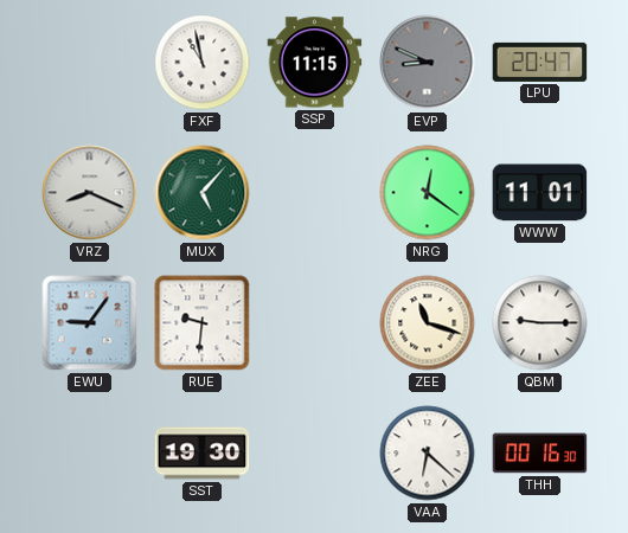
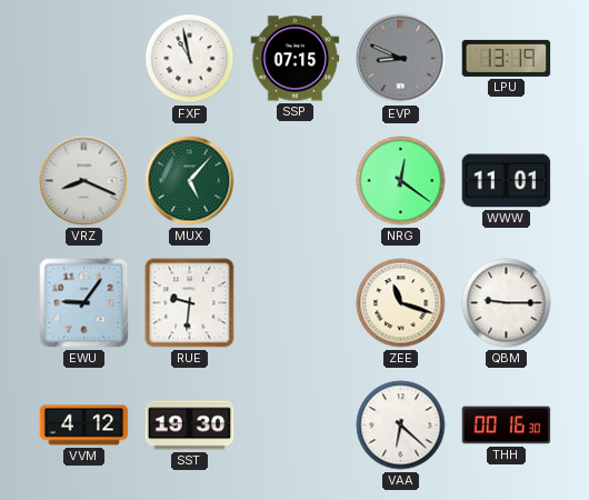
SSP: 11:15 -> 07:15
LPU: 20:47 -> 13:19
VVM: none -> 4:12
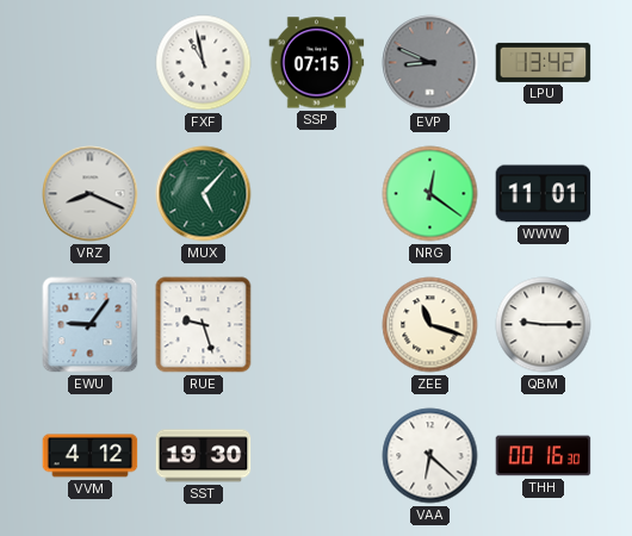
LPU: 13:19 -> 13:42
RUE: 9:31 -> 9:27
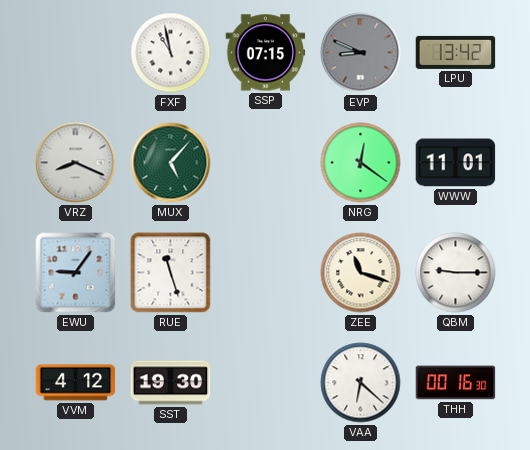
RUE: 9:27 -> 11:27
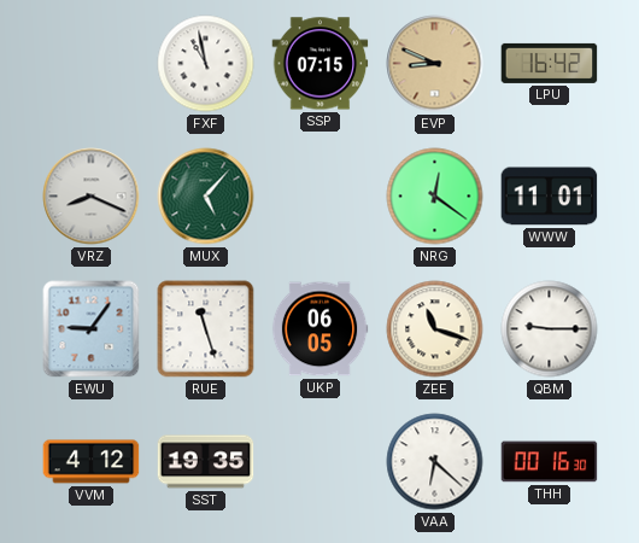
EVP dial: grey -> champagne
LPU: 13:42 -> 16:42
UKP: none -> 06:05
SST: 19:30 -> 19:35
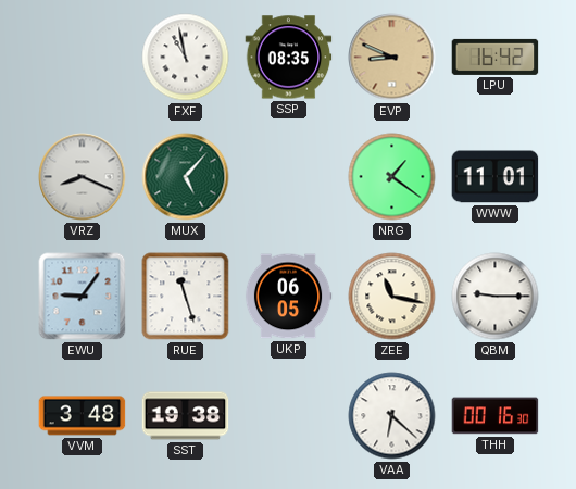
SSP: 07:15 -> 08:35
NRG: 12:21 -> 1:21
ZEE: 11:18 -> 11:17
VVM: 4:12 -> 3:48
SST: 19:35 -> 19:38
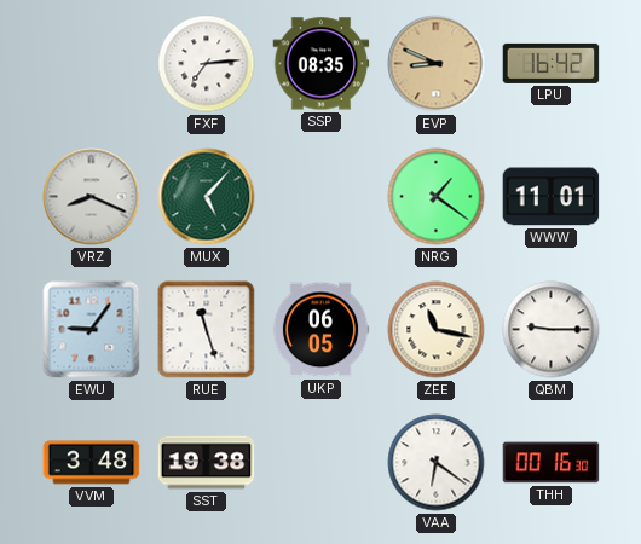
FXF: 10:58 -> 7:14
VAA: 6:22 -> 6:21
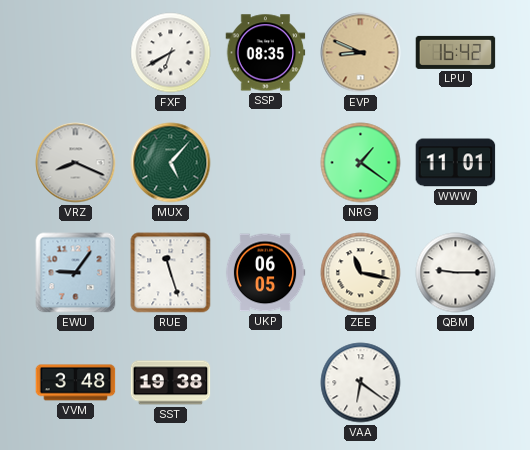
FXF: 7:14 -> 6:40
THH: 00:16 -> none
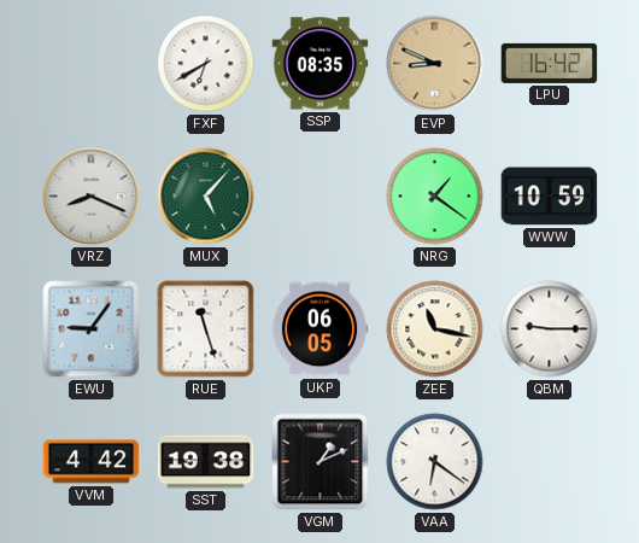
WWW: 11:01 -> 10:59
VVM: 3:48 -> 4:42
VGM: none -> 1:11
